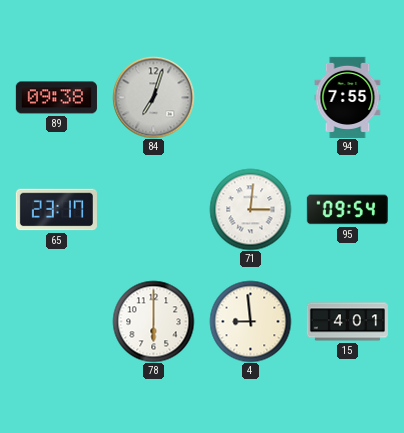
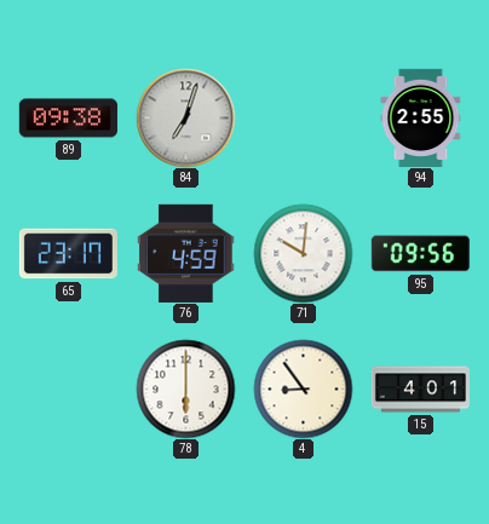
94: 7:55 -> 2:55
76: none -> 4:59
71: 3:01 -> 10:01
95: 09:54 -> 09:56
4: 8:59 -> 8:54
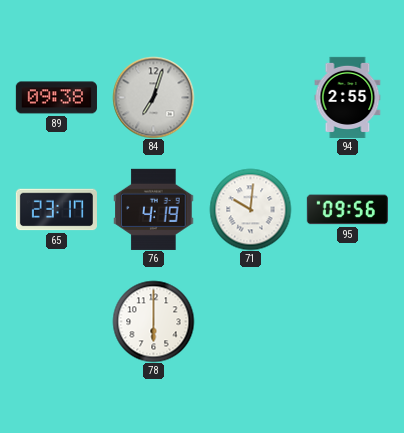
76: 4:59 -> 4:19
4: 8:54 -> none
15: 4:01 -> none
